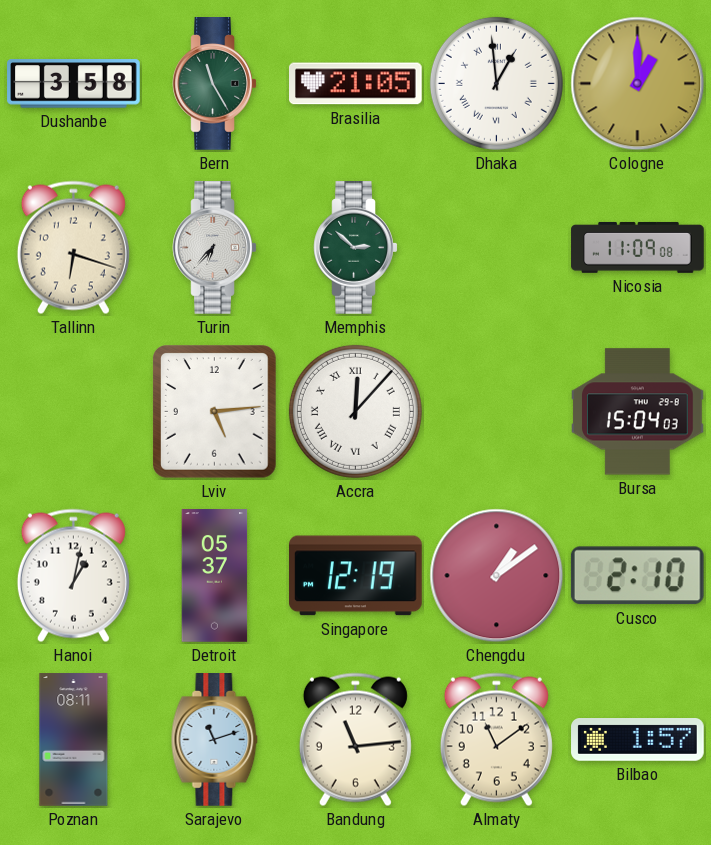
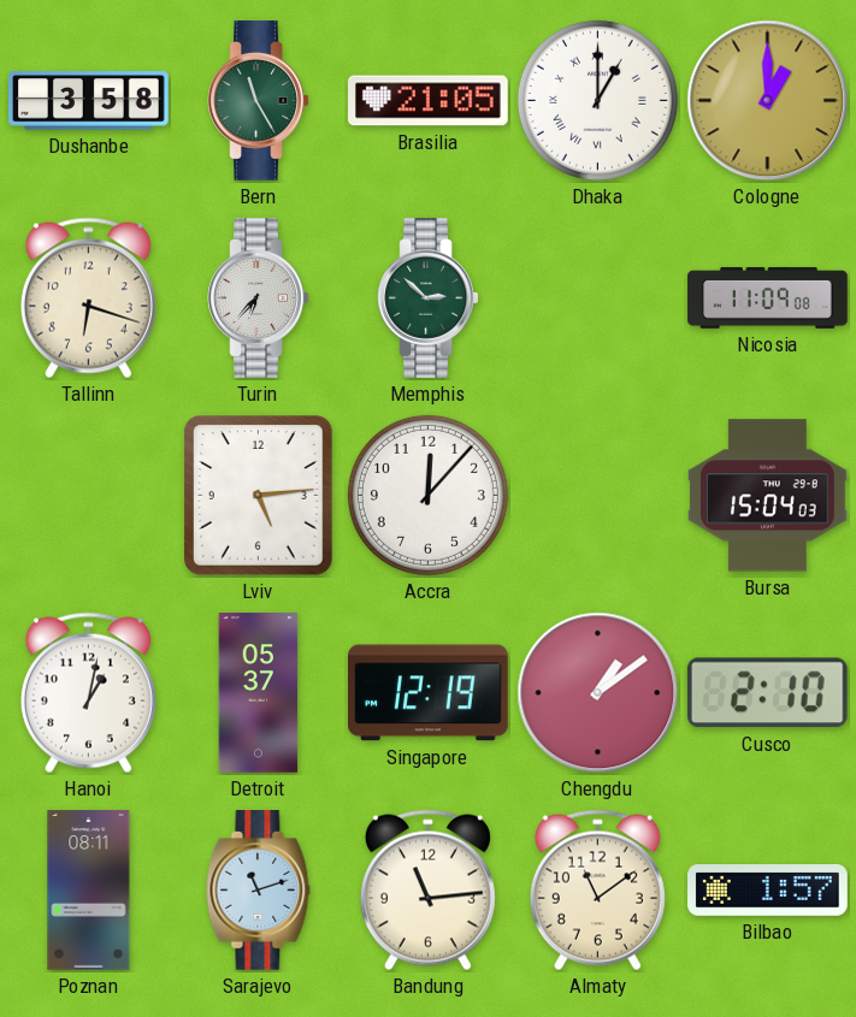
Dhaka: 12:59 -> 1:00
Accra numerals: Roman -> Arabic
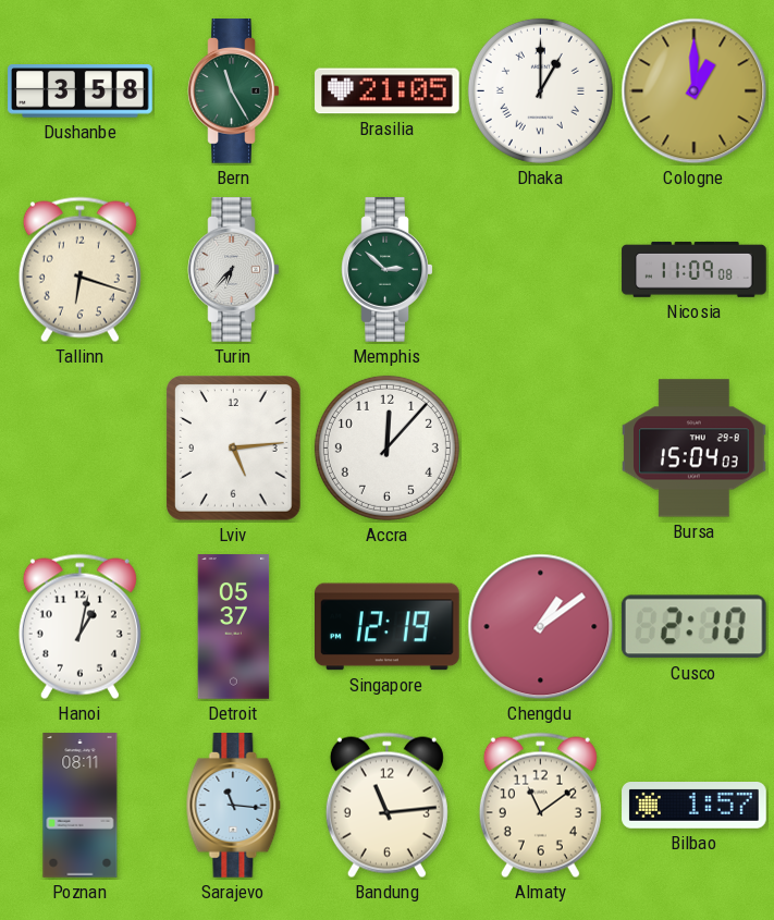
Sarajevo: 11:12 -> 11:16
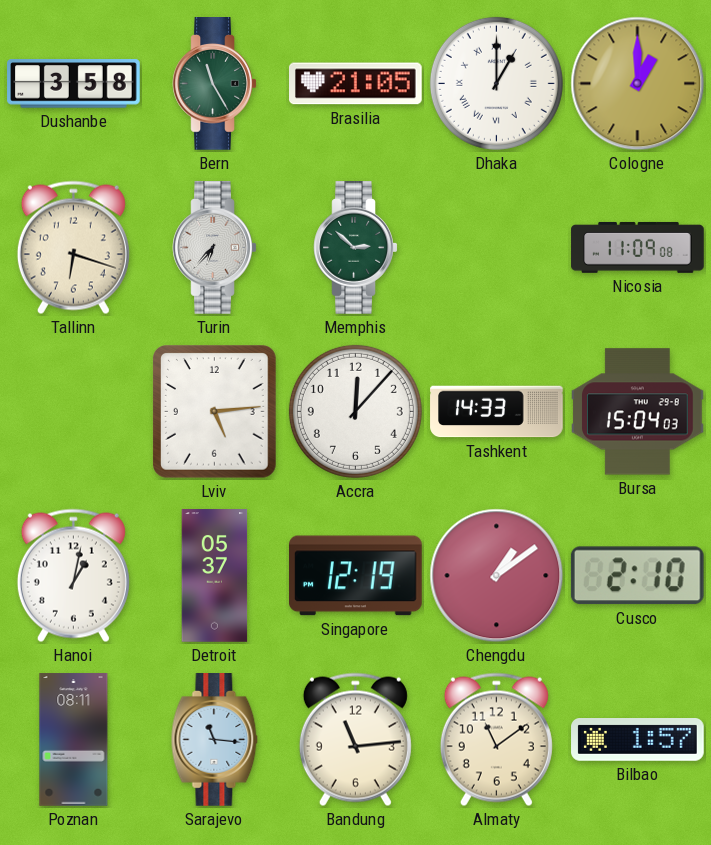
Tashkent: none -> 14:33
